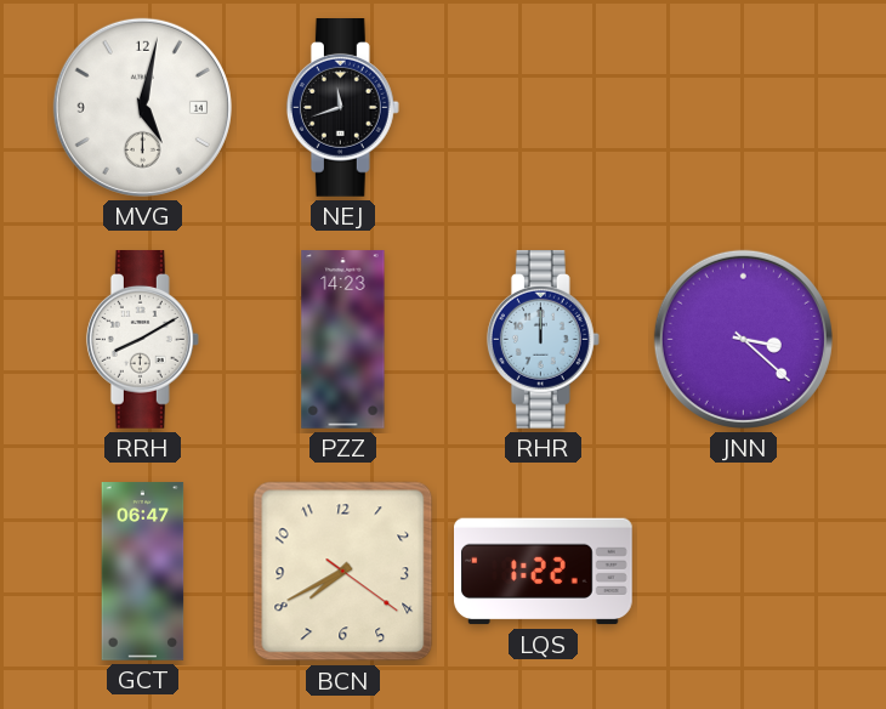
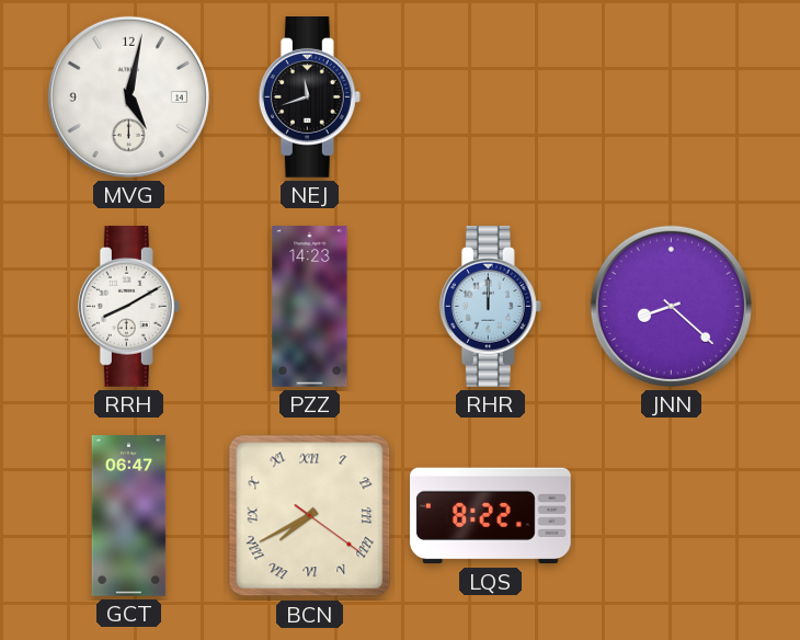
JNN: 3:22 -> 8:22
BCN numerals: Arabic -> Roman
LQS: 1:22 -> 8:22
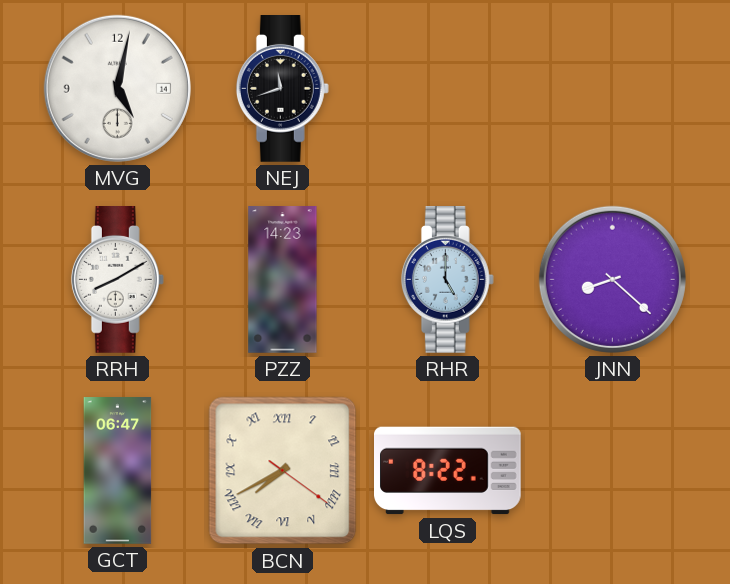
RHR: 12:00 -> 5:00
